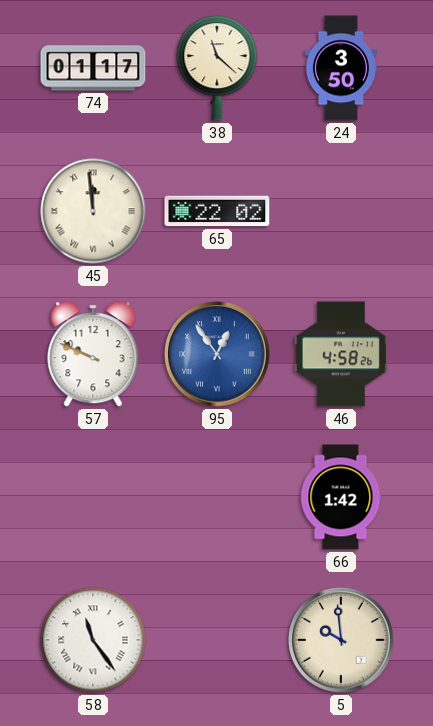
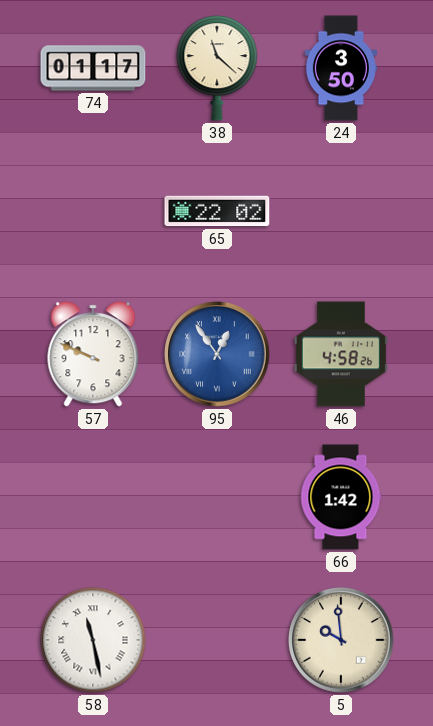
45: 11:59 -> none
58: 11:24 -> 11:28
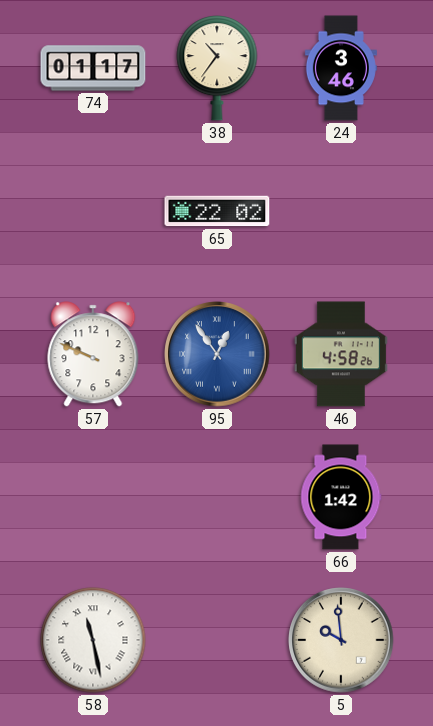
38: 11:22 -> 10:36
24: 3:50 -> 3:46
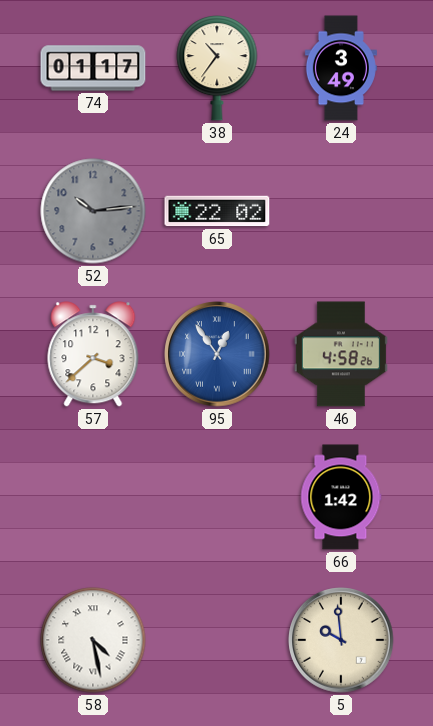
24: 3:46 -> 3:49
52: none -> 10:14
57: 9:49 -> 3:38
58: 11:28 -> 4:28
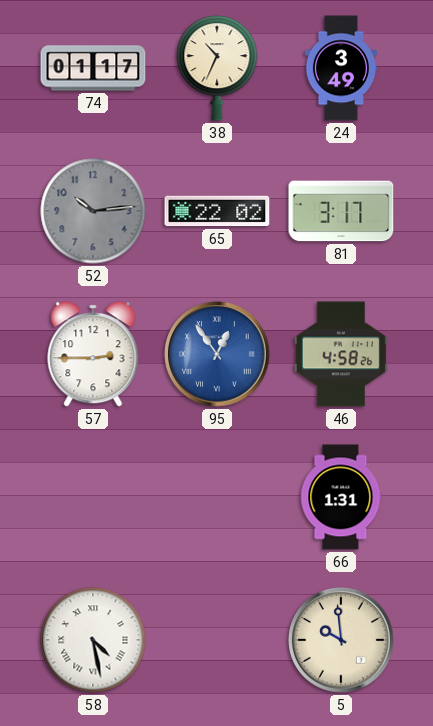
38: 10:36 -> 10:34
81: none -> 3:17
57: 3:38 -> 2:45
66: 1:42 -> 1:31
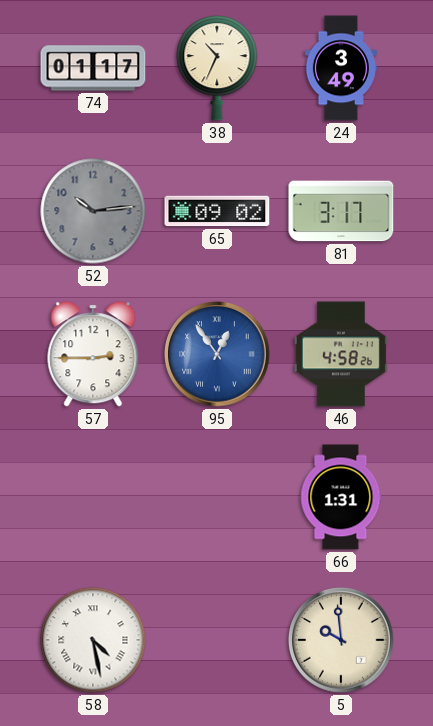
65: 22:02 -> 09:02
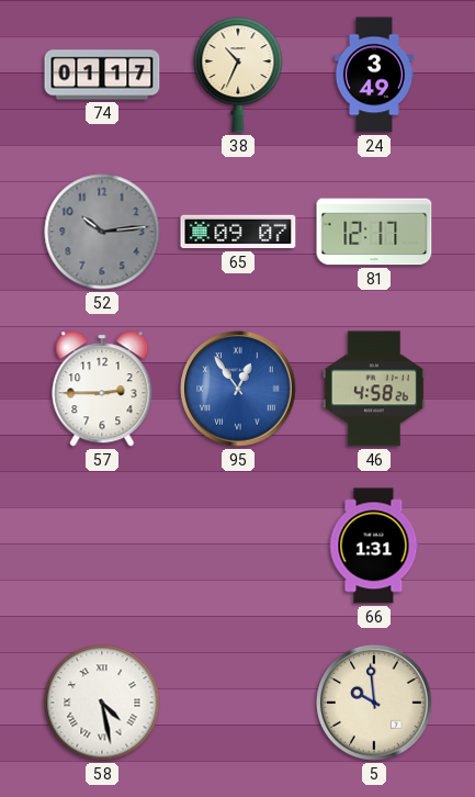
65: 09:02 -> 09:07
81: 3:17 -> 12:17
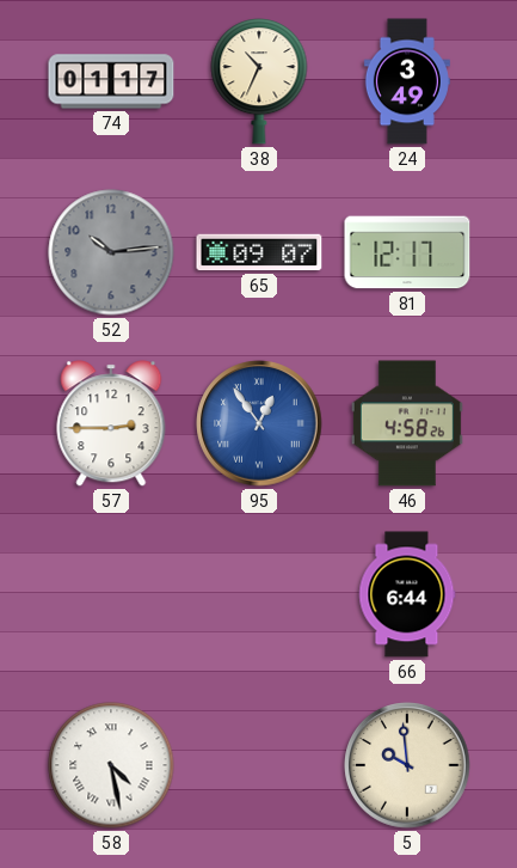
66: 1:31 -> 6:44
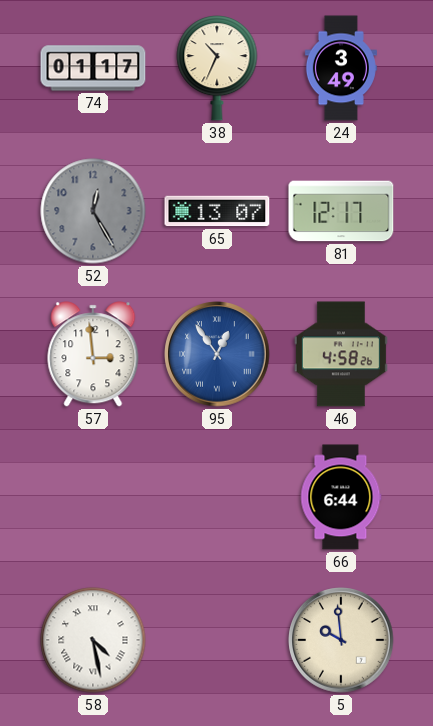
52: 10:14 -> 12:25
65: 09:07 -> 13:07
57: 2:45 -> 2:59
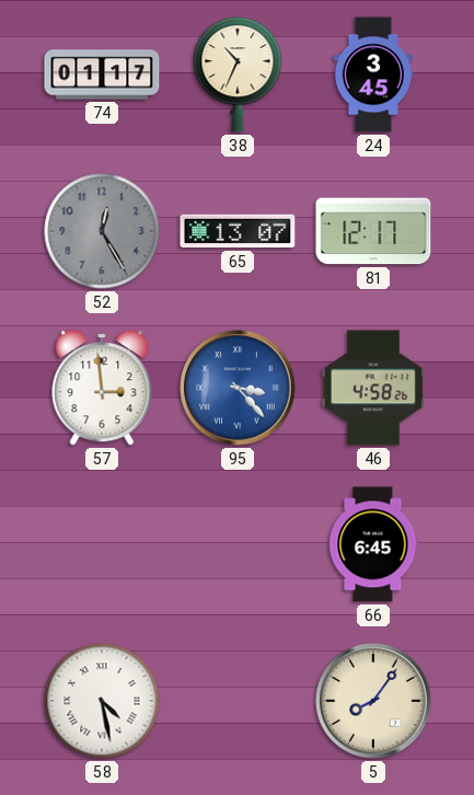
24: 3:49 -> 3:45
95: 12:54 -> 3:23
66: 6:44 -> 6:45
5: 9:59 -> 8:06
